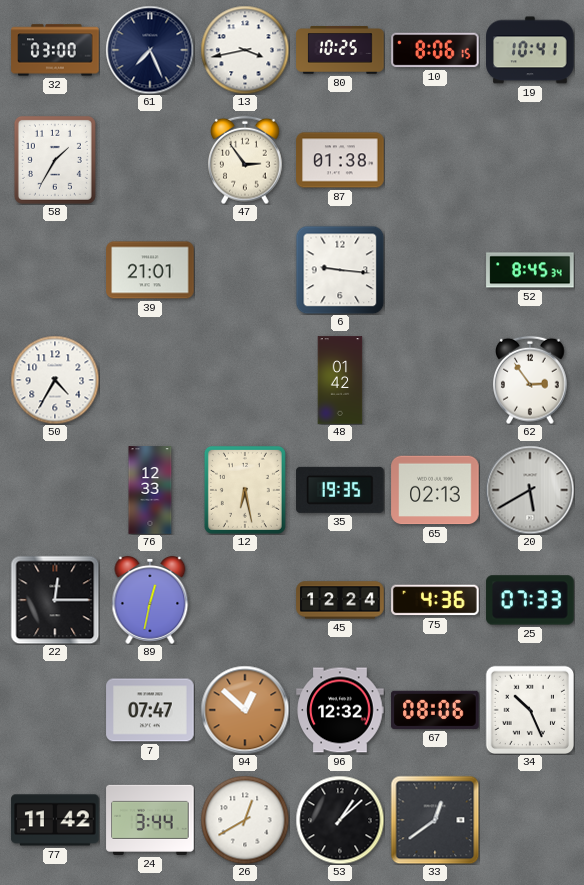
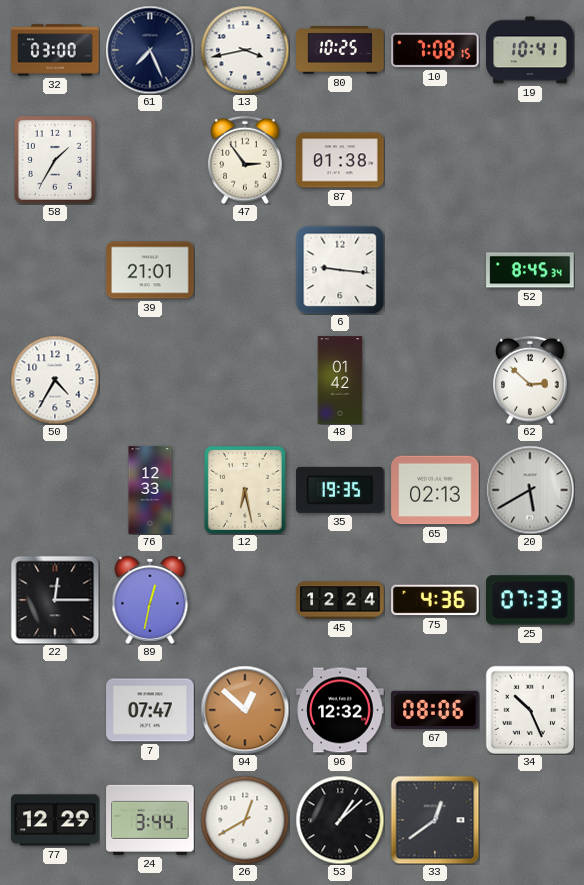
10: 8:06 -> 7:08
62: 2:54 -> 2:52
77: 11:42 -> 12:29
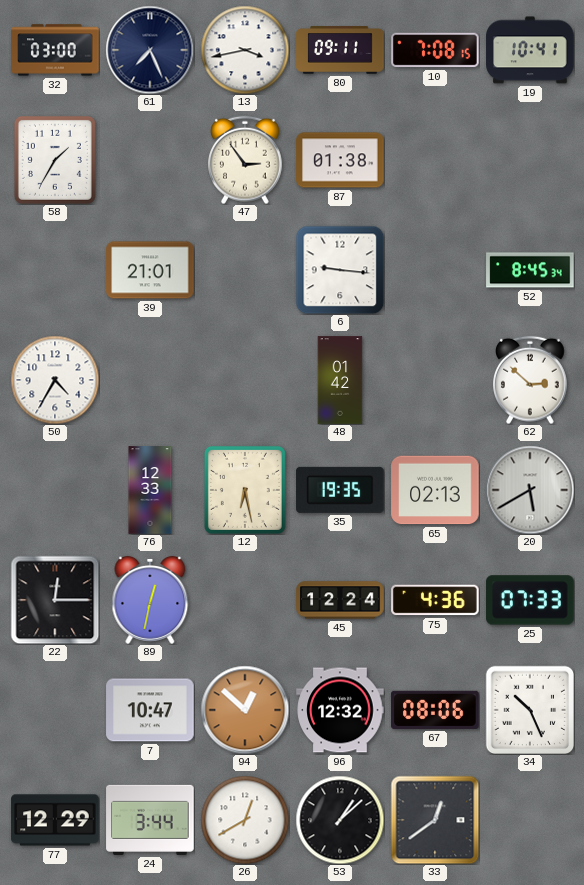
80: 10:25 -> 09:11
7: 07:47 -> 10:47
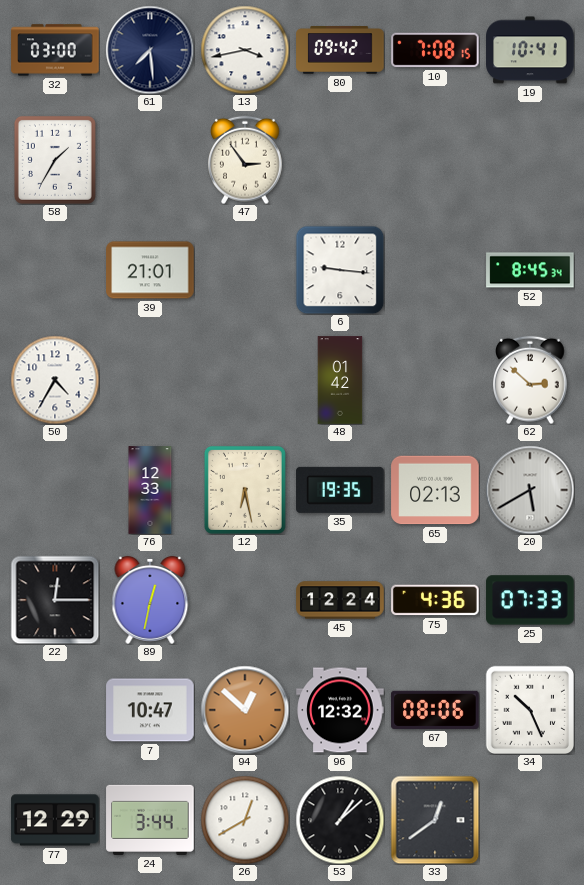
61: 7:26 -> 7:29
80: 09:11 -> 09:42
87: 01:38 -> none
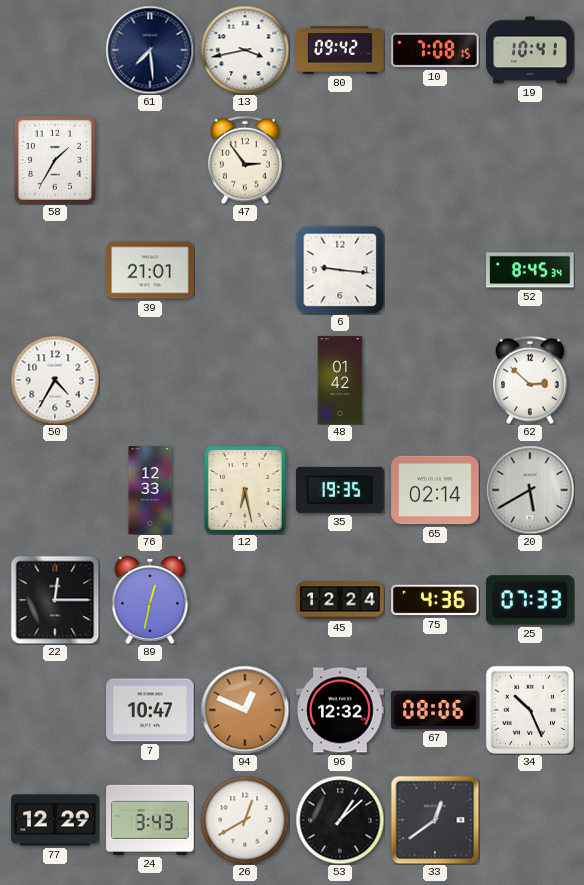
32: 03:00 -> none
65: 02:13 -> 02:14
94: 12:52 -> 12:49
24: 3:44 -> 3:43
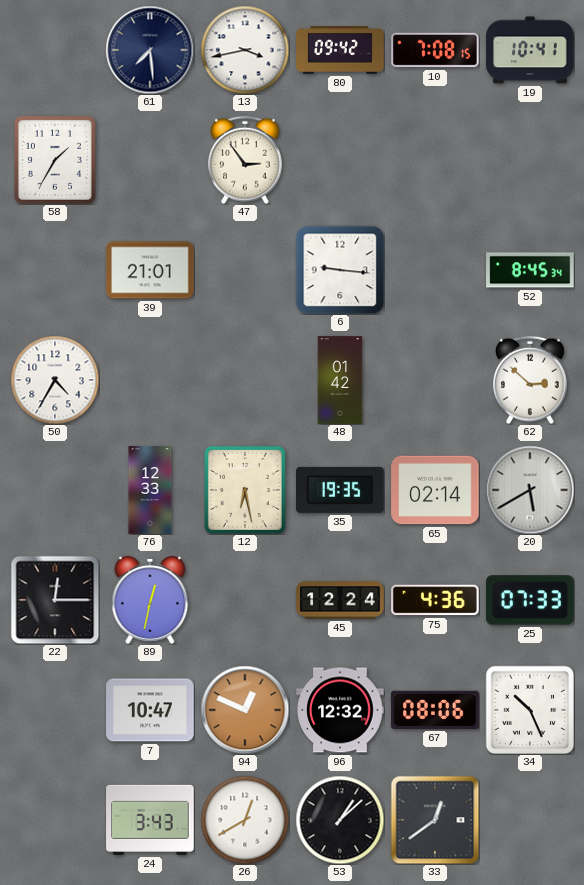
77: 12:29 -> none
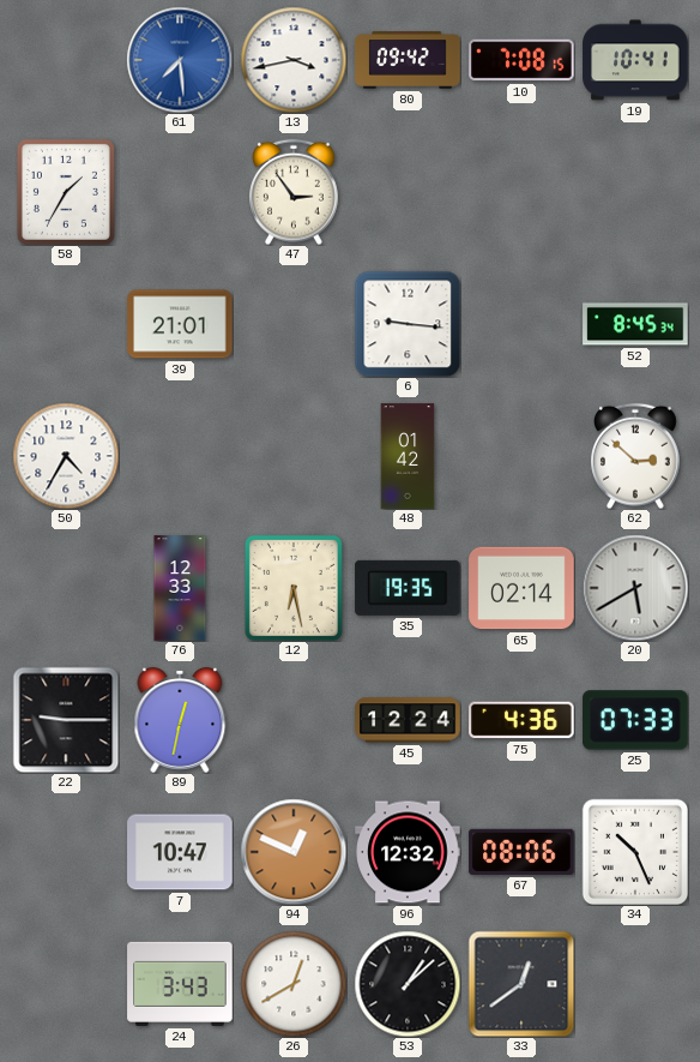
61 dial: navy -> blue
22: 12:15 -> 9:15
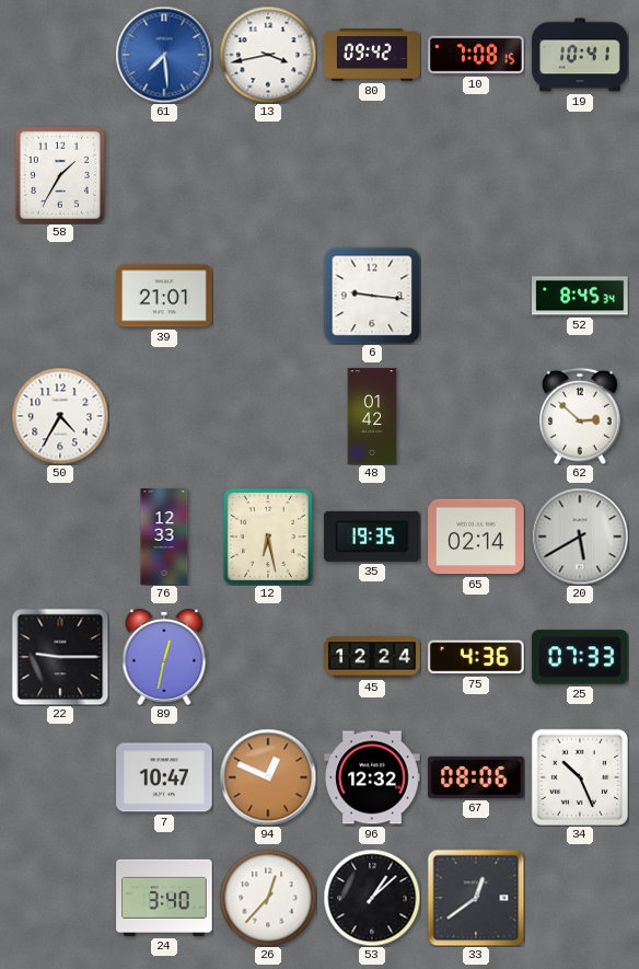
47: 2:54 -> none
24: 3:43 -> 3:40
26: 12:40 -> 12:37
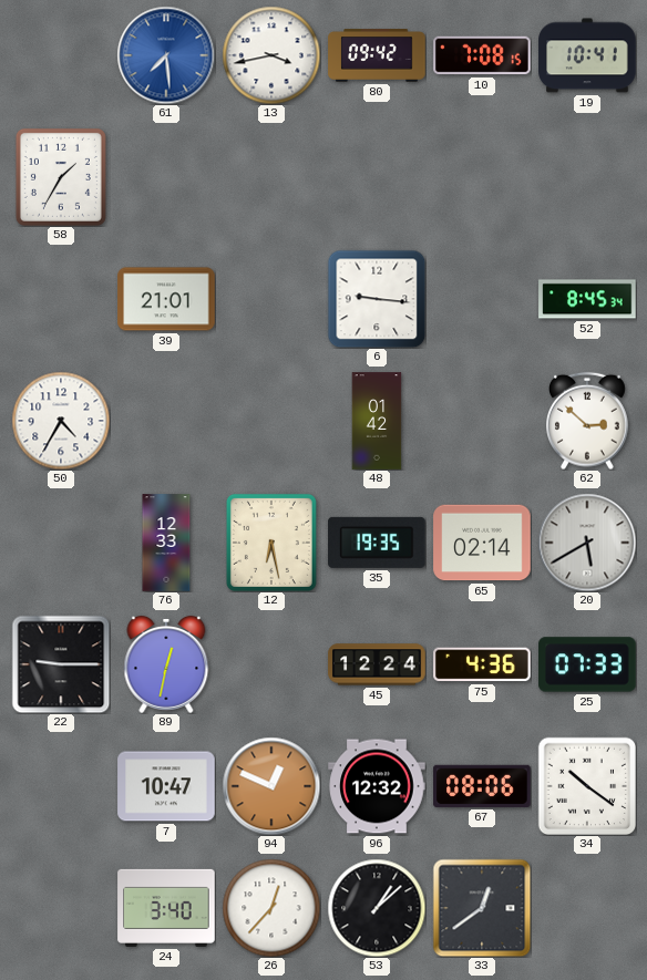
34: 10:26 -> 10:21
